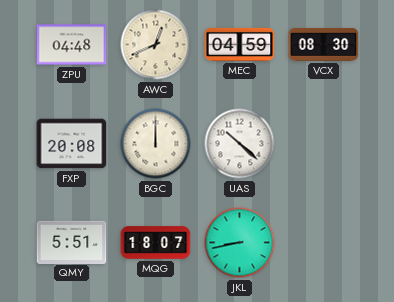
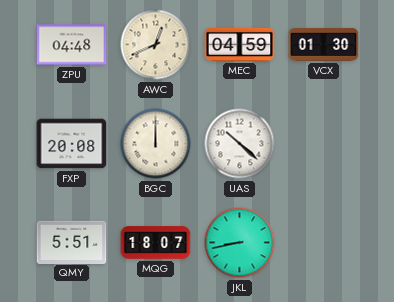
VCX: 08:30 -> 01:30
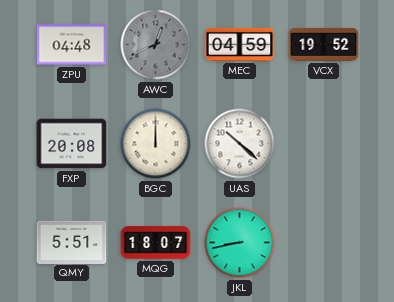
AWC dial: cream -> grey
VCX: 01:30 -> 19:52
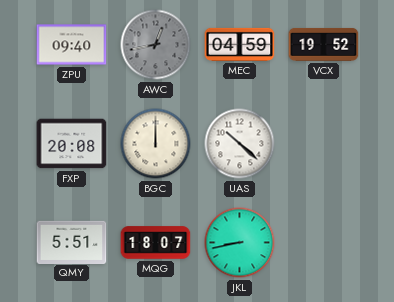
ZPU: 04:48 -> 09:40
AWC: 12:41 -> 12:43
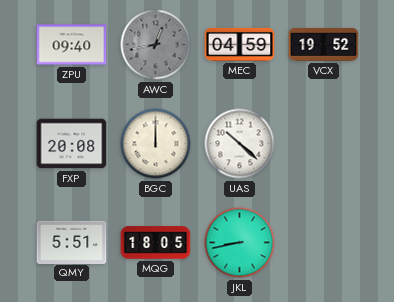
MQG: 18:07 -> 18:05
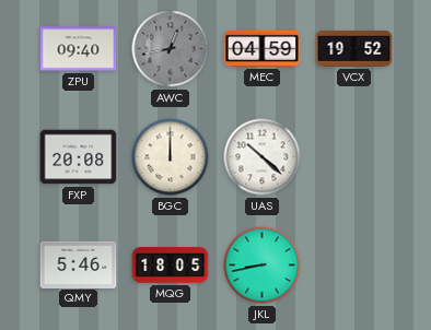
QMY: 5:51 -> 5:46
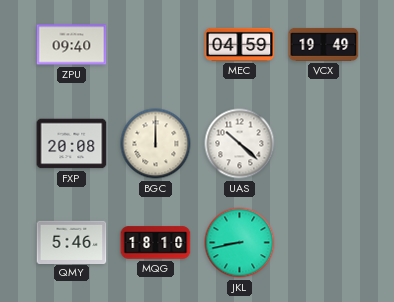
AWC: 12:43 -> none
VCX: 19:52 -> 19:49
MQG: 18:05 -> 18:10
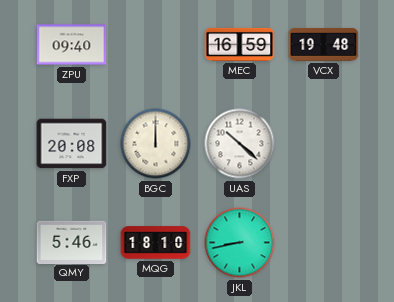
MEC: 04:59 -> 16:59
VCX: 19:49 -> 19:48
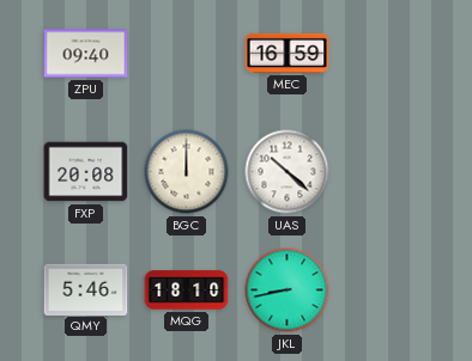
VCX: 19:48 -> none
